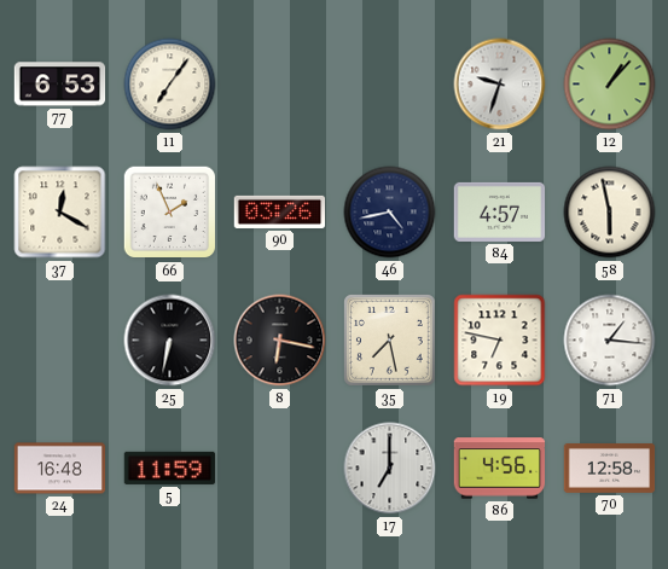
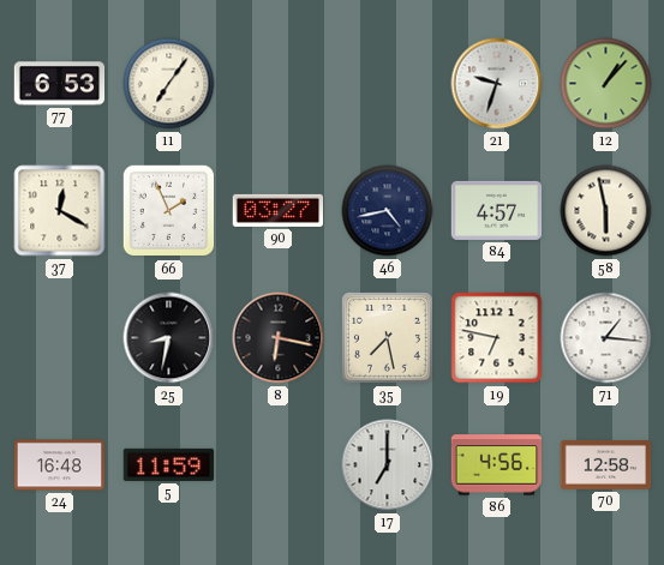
90: 03:26 -> 03:27
25: 6:32 -> 8:32
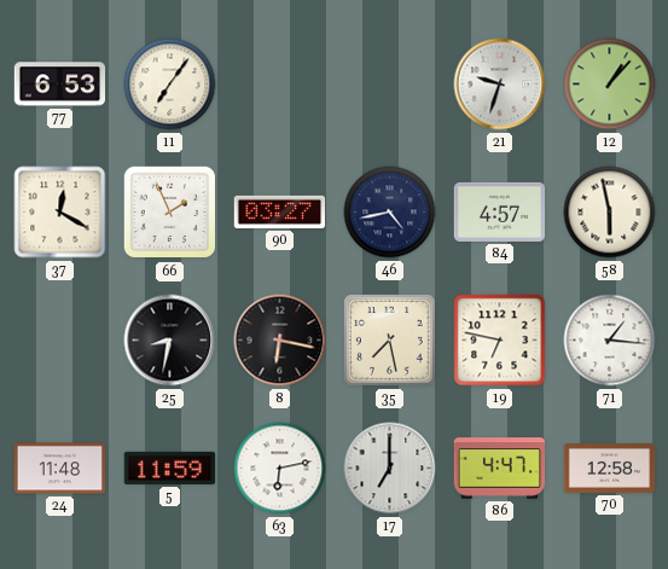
24: 16:48 -> 11:48
63: none -> 6:13
86: 4:56 -> 4:47
